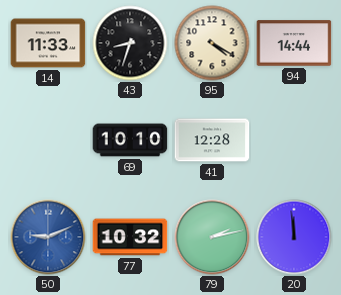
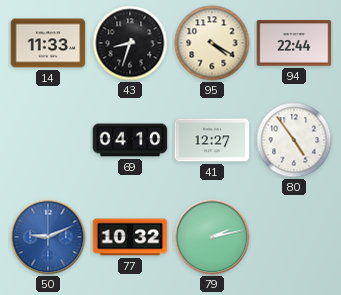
94: 14:44 -> 22:44
69: 10:10 -> 04:10
41: 12:28 -> 12:27
80: none -> 4:54
20: 11:59 -> none
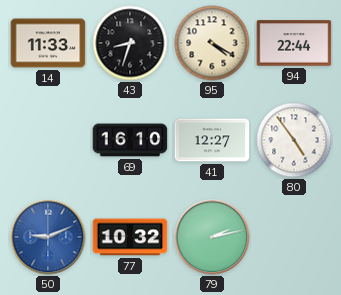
69: 04:10 -> 16:10
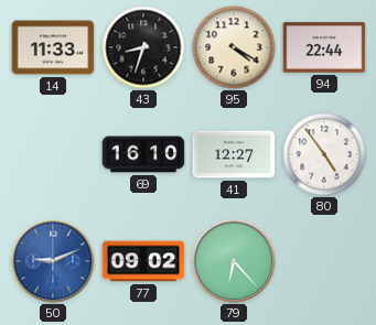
77: 10:32 -> 09:02
79: 2:13 -> 6:23
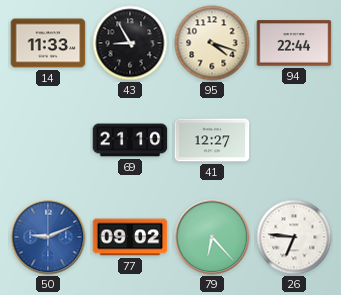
43: 8:33 -> 8:55
95: 4:20 -> 4:18
69: 16:10 -> 21:10
80: 4:54 -> none
26: none -> 6:46
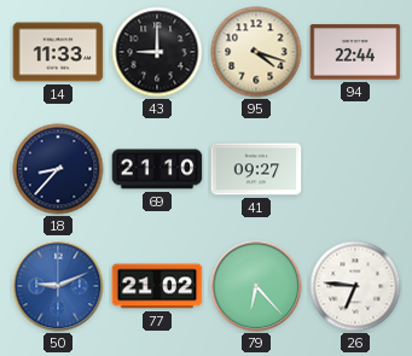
43: 8:55 -> 9:00
18: none -> 8:37
41: 12:27 -> 09:27
77: 09:02 -> 21:02
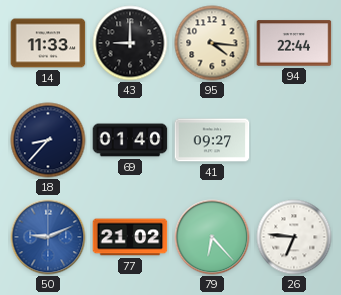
95: 4:18 -> 4:16
69: 21:10 -> 01:40
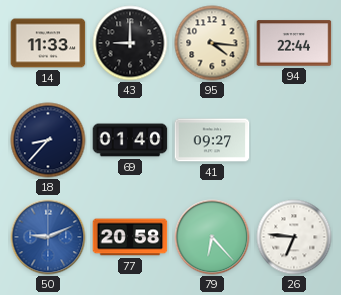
77: 21:02 -> 20:58
